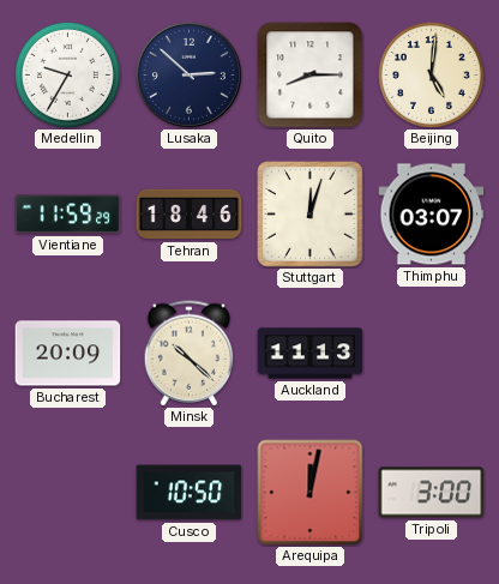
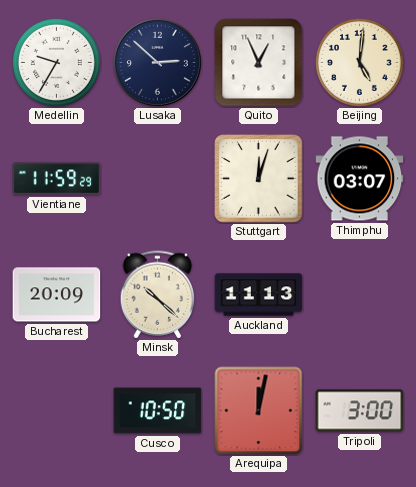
Quito: 8:15 -> 12:56
Tehran: 18:46 -> none
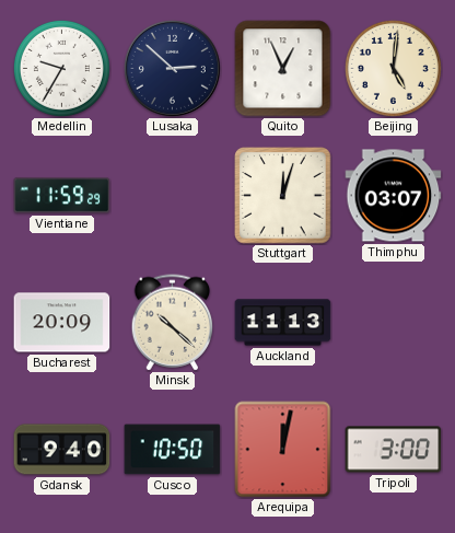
Gdansk: none -> 9:40
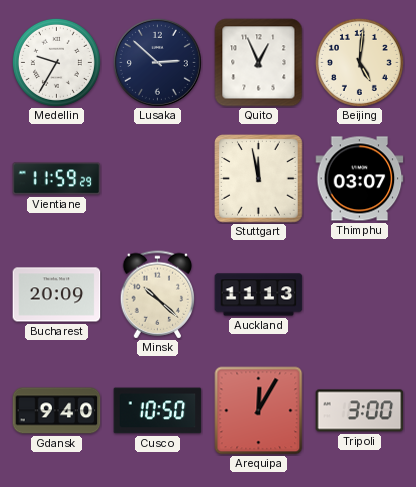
Stuttgart: 12:03 -> 11:58
Arequipa: 12:02 -> 12:05
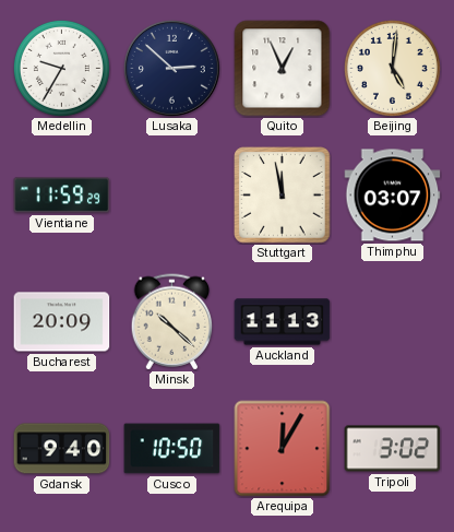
Tripoli: 3:00 -> 3:02
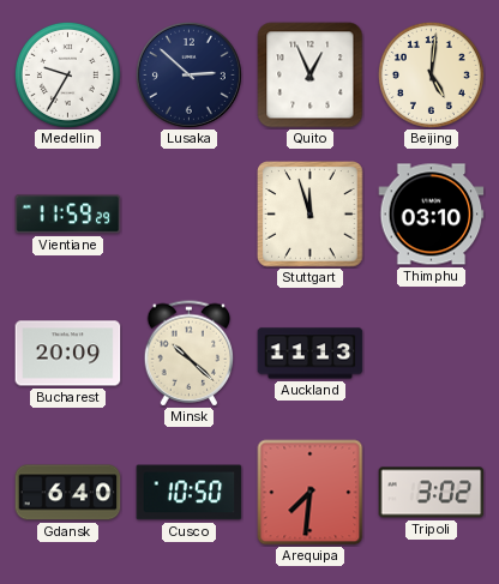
Stuttgart: 11:58 -> 11:57
Thimphu: 03:07 -> 03:10
Gdansk: 9:40 -> 6:40
Arequipa: 12:05 -> 7:31
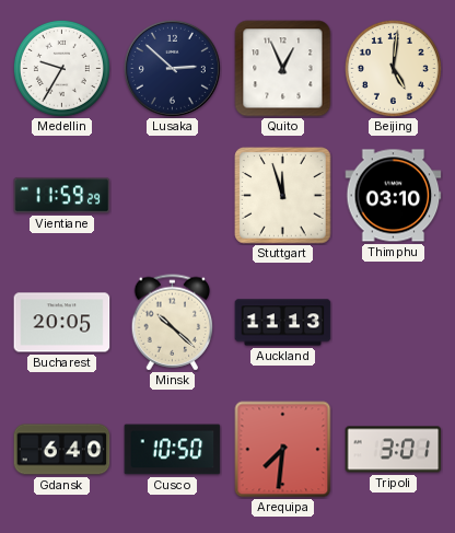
Bucharest: 20:09 -> 20:05
Tripoli: 3:02 -> 3:01
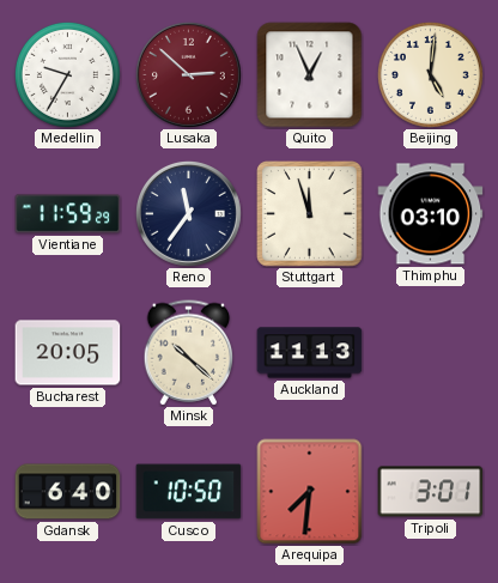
Lusaka dial: navy -> burgundy
Reno: none -> 11:36
